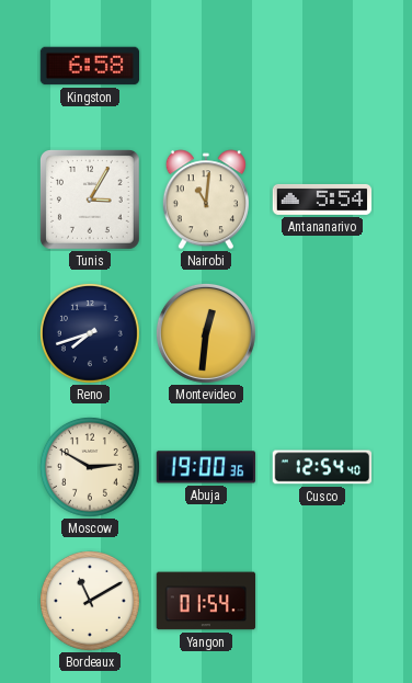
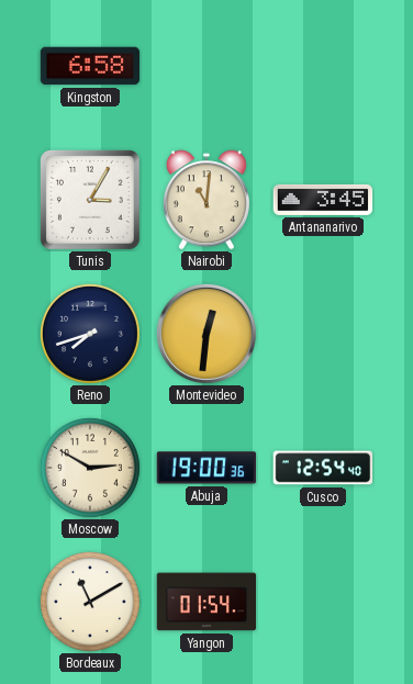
Antananarivo: 5:54 -> 3:45
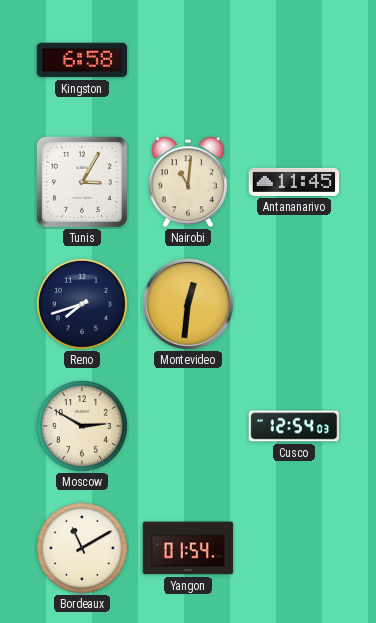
Antananarivo: 3:45 -> 11:45
Abuja: 19:00 -> none
Cusco: 12:54:40 -> 12:54:03
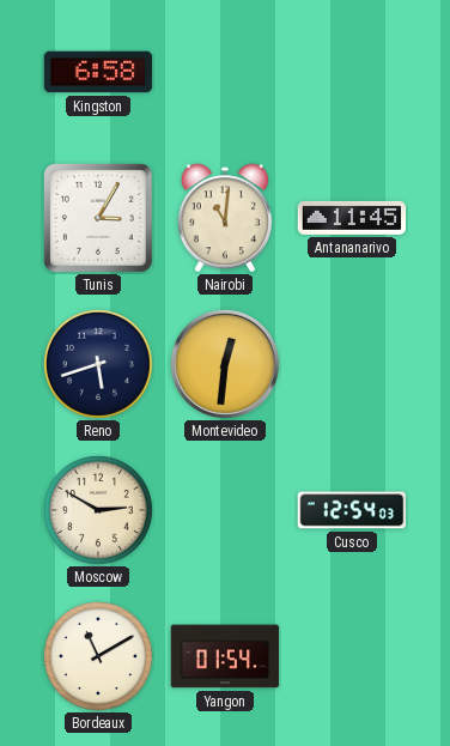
Reno: 7:42 -> 5:42
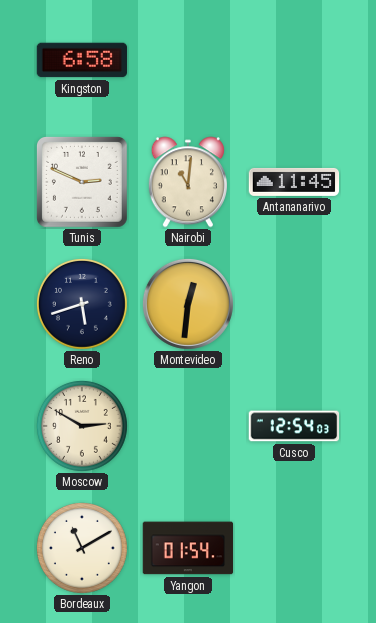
Tunis: 3:05 -> 2:49
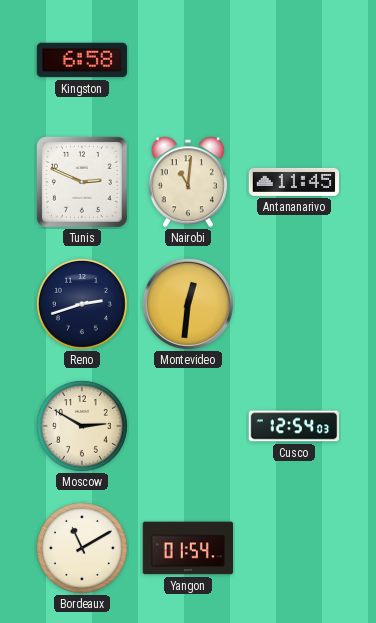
Reno: 5:42 -> 2:42
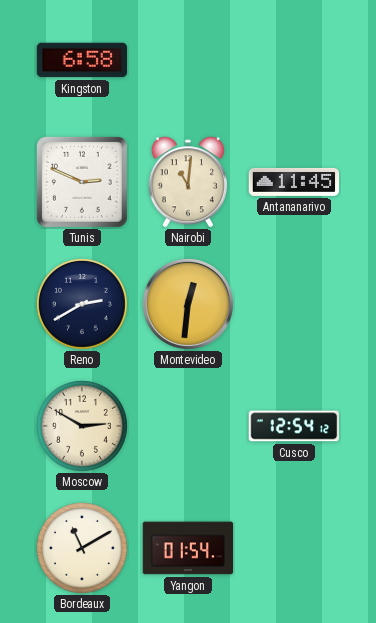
Reno: 2:42 -> 2:40
Cusco: 12:54:03 -> 12:54:12
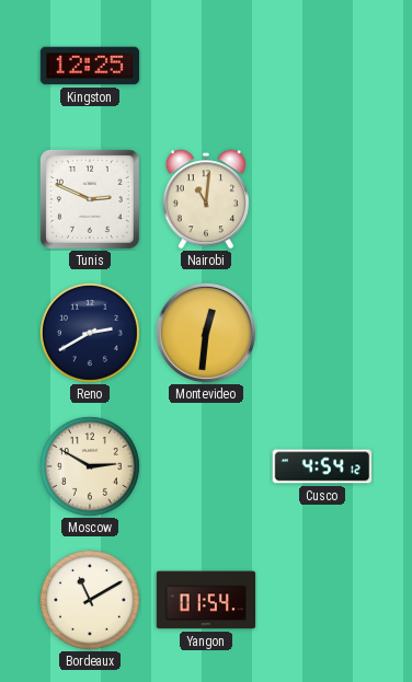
Kingston: 6:58 -> 12:25
Antananarivo: 11:45 -> none
Cusco: 12:54 -> 4:54
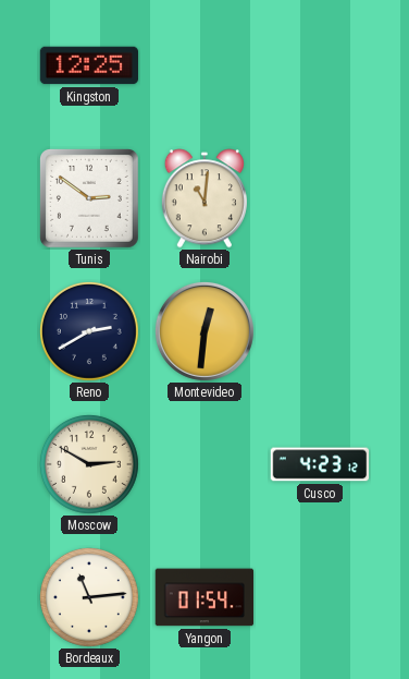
Tunis: 2:49 -> 2:51
Cusco: 4:54 -> 4:23
Bordeaux: 11:10 -> 11:14
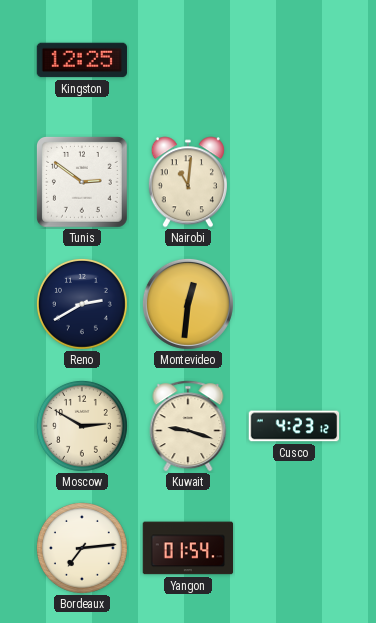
Kuwait: none -> 9:18
Bordeaux: 11:14 -> 7:14
